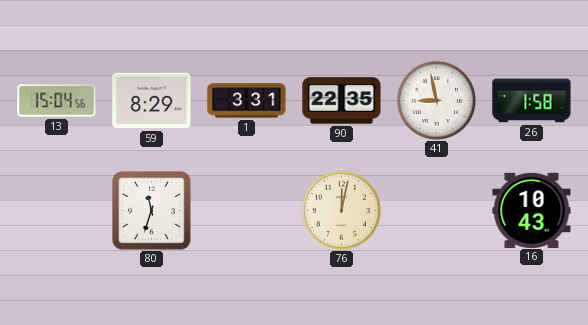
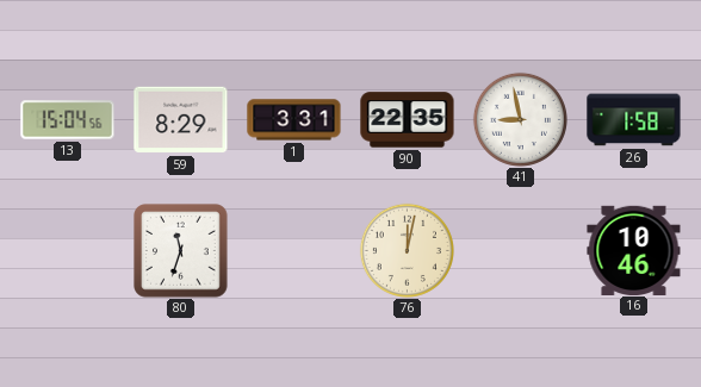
16: 10:43 -> 10:46
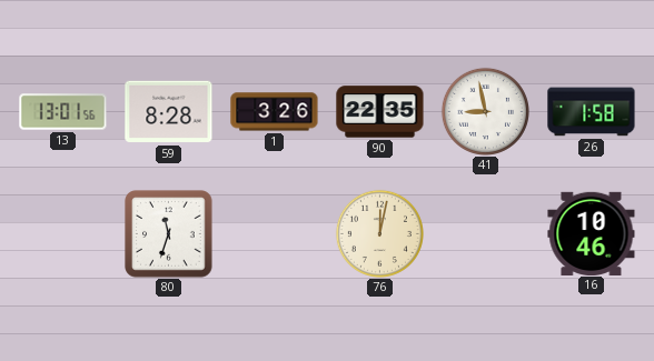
13: 15:04 -> 13:01
59: 8:29 -> 8:28
1: 3:31 -> 3:26
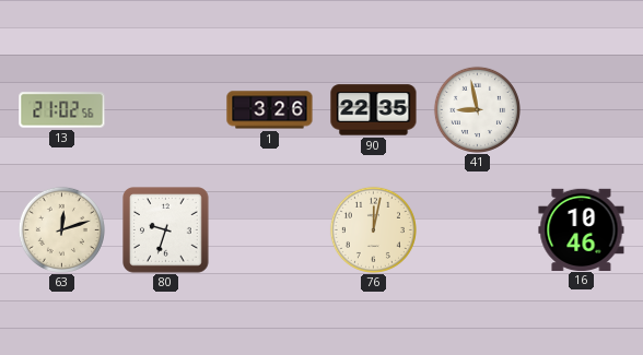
13: 13:01 -> 21:02
59: 8:28 -> none
26: 1:58 -> none
63: none -> 12:12
80: 11:33 -> 9:33
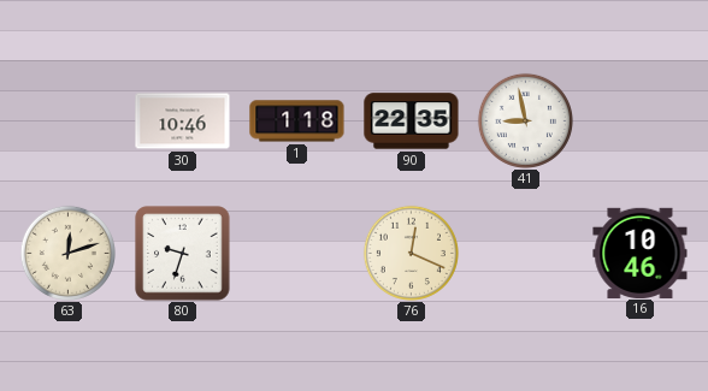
13: 21:02 -> none
30: none -> 10:46
1: 3:26 -> 1:18
76: 12:02 -> 12:19
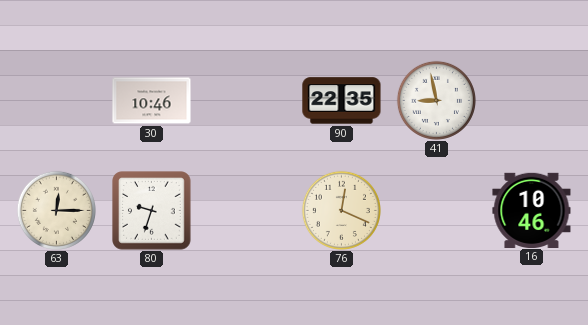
1: 1:18 -> none
63: 12:12 -> 12:15
